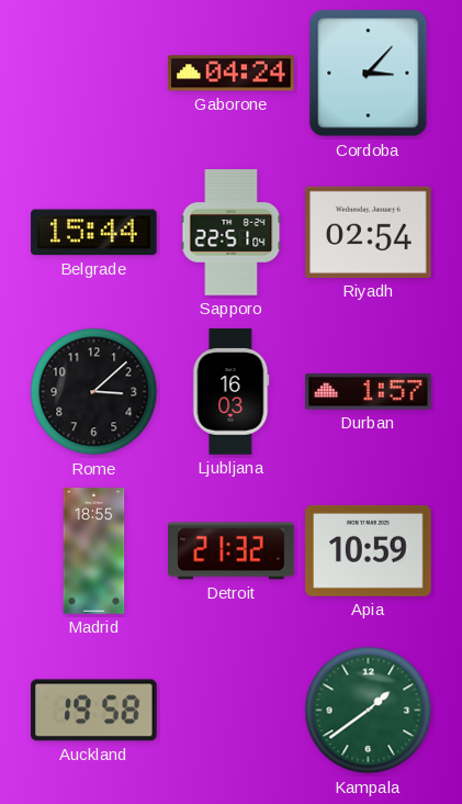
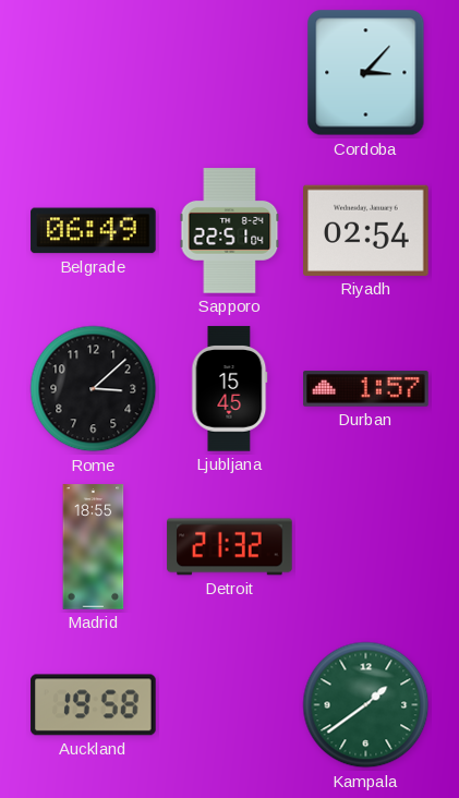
Gaborone: 04:24 -> none
Belgrade: 15:44 -> 06:49
Ljubljana: 16:03 -> 15:45
Apia: 10:59 -> none
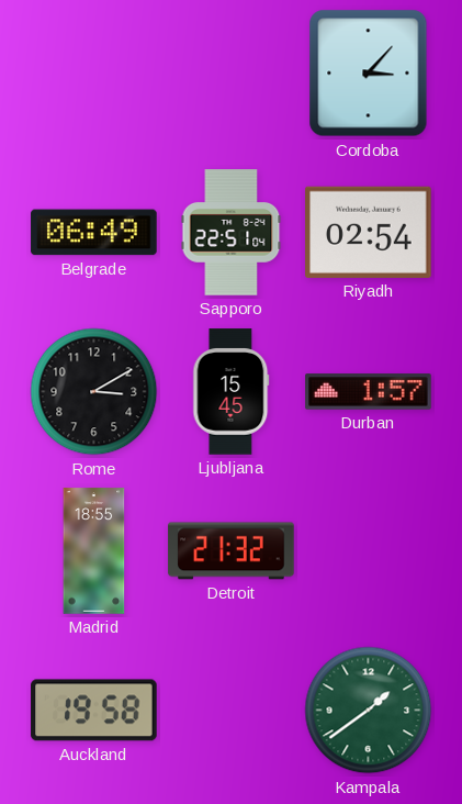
Rome: 3:08 -> 3:10
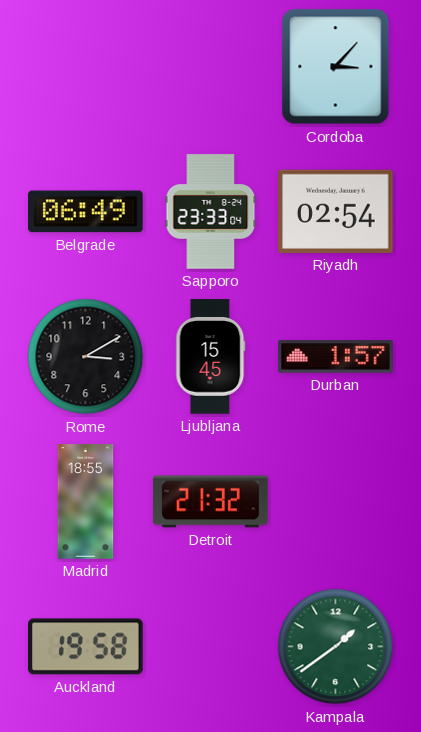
Sapporo: 22:51 -> 23:33
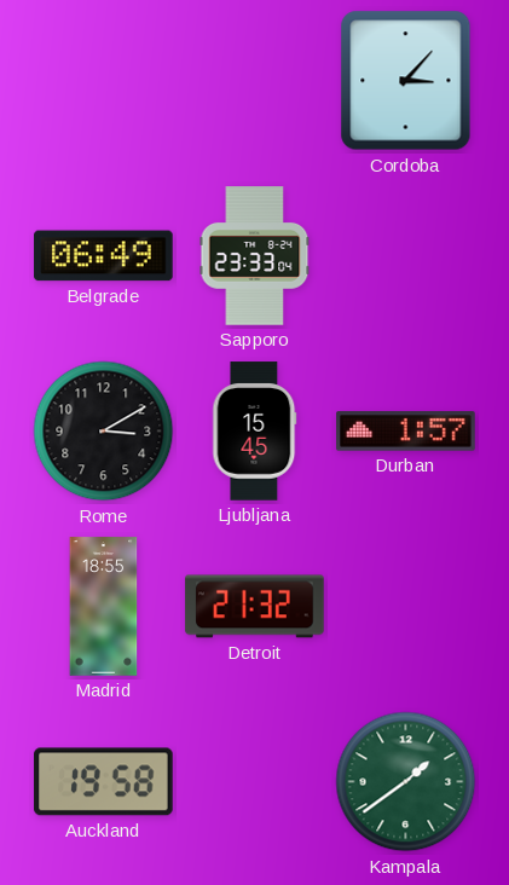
Riyadh: 02:54 -> none
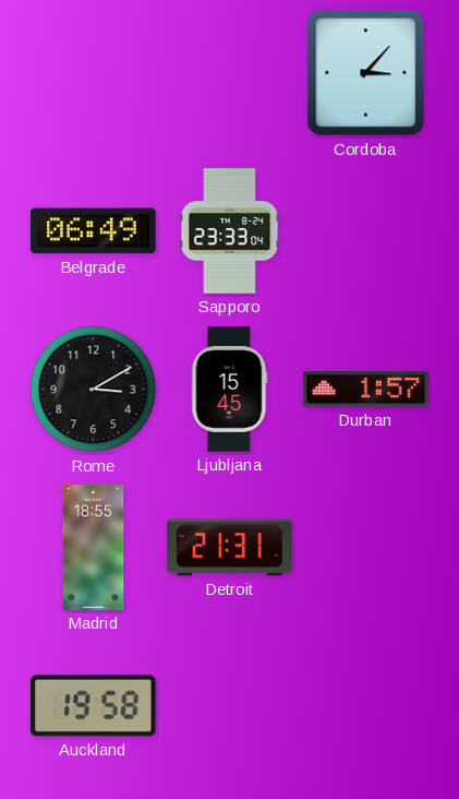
Detroit: 21:32 -> 21:31
Kampala: 1:39 -> none
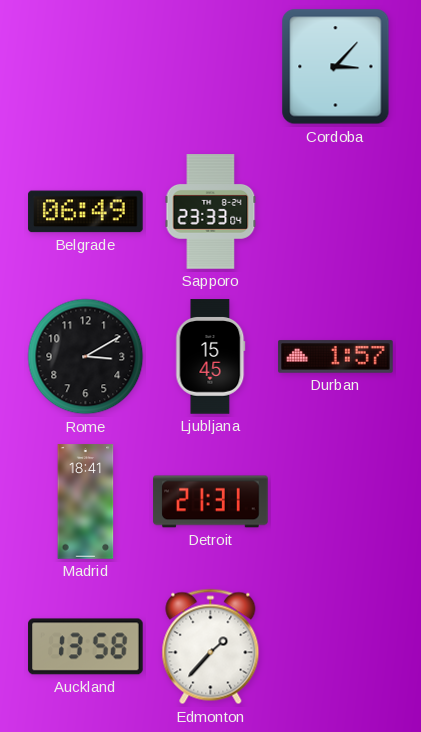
Madrid: 18:55 -> 18:41
Auckland: 19:58 -> 13:58
Edmonton: none -> 1:37
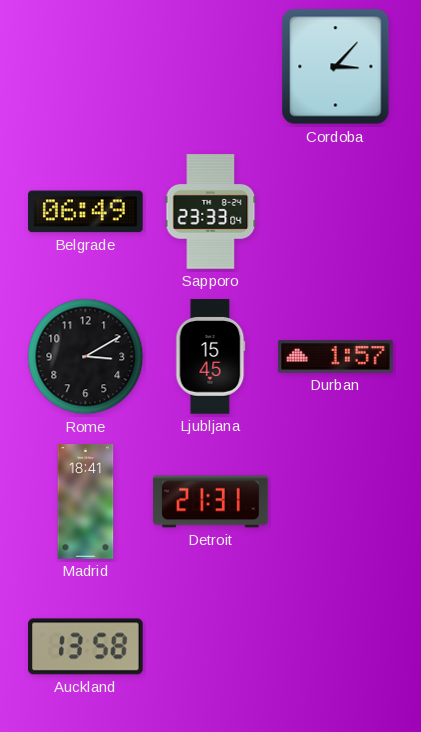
Edmonton: 1:37 -> none
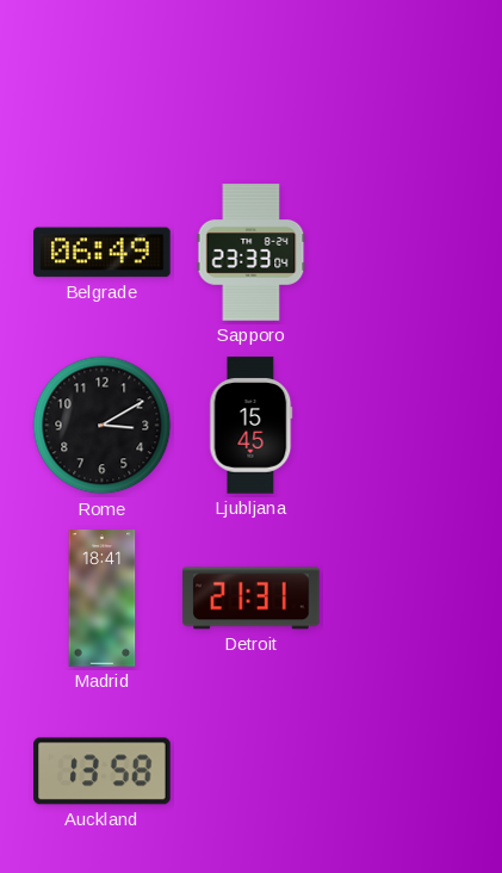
Cordoba: 3:07 -> none
Durban: 1:57 -> none
